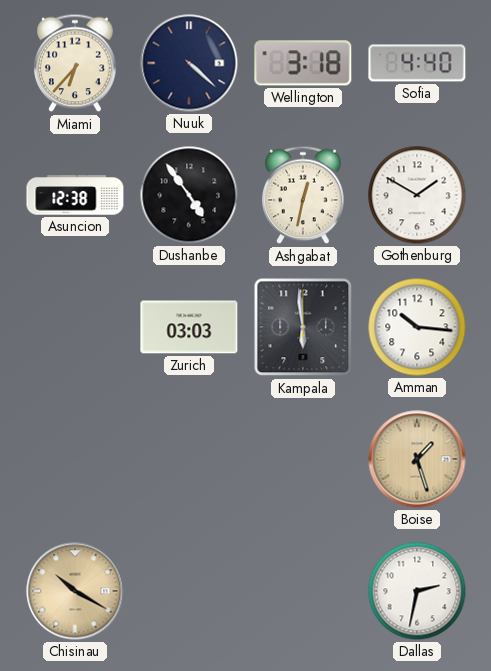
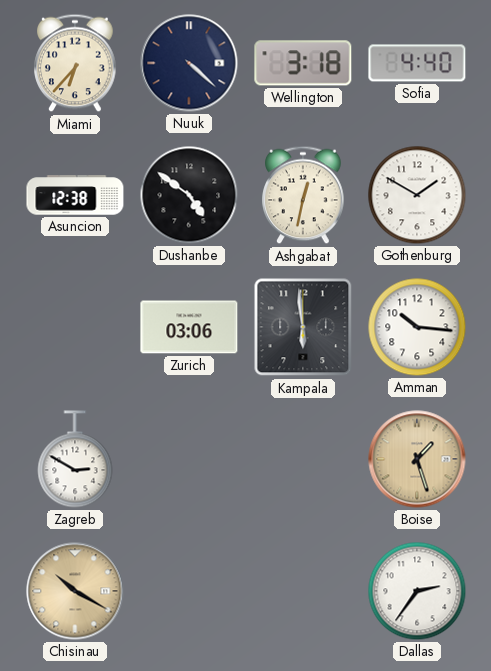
Dushanbe: 4:54 -> 4:51
Zurich: 03:03 -> 03:06
Zagreb: none -> 2:50
Dallas: 2:32 -> 2:36
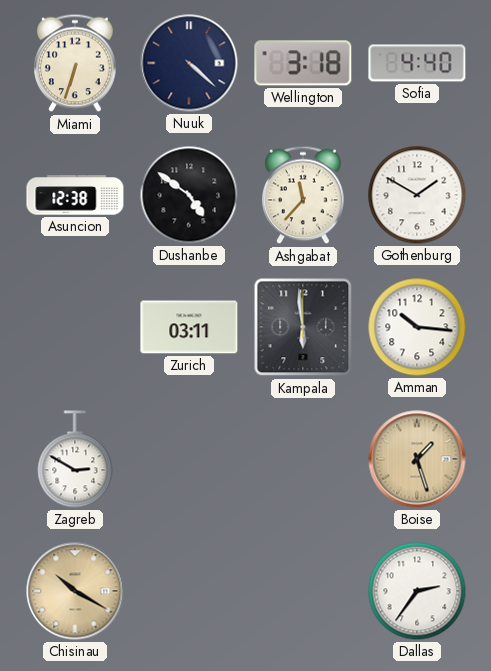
Miami: 6:37 -> 6:33
Ashgabat: 12:32 -> 11:37
Zurich: 03:06 -> 03:11
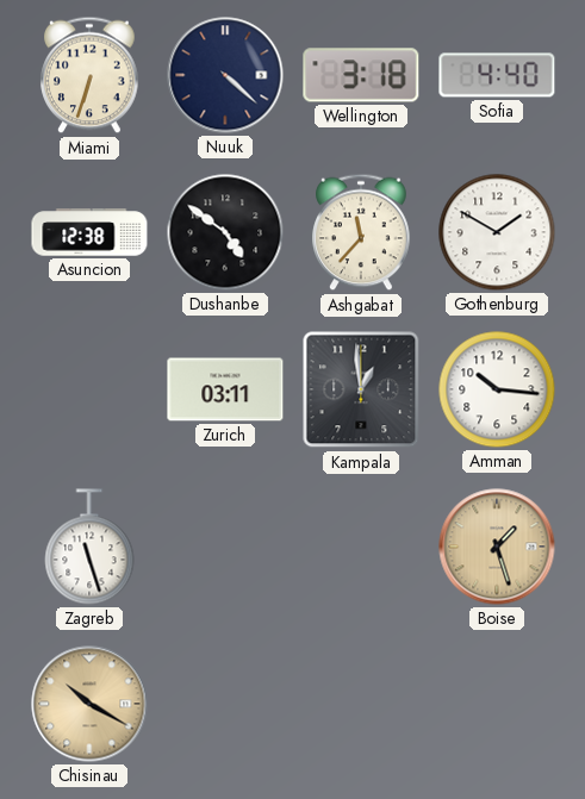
Kampala: 5:59 -> 12:59
Zagreb: 2:50 -> 11:27
Dallas: 2:36 -> none
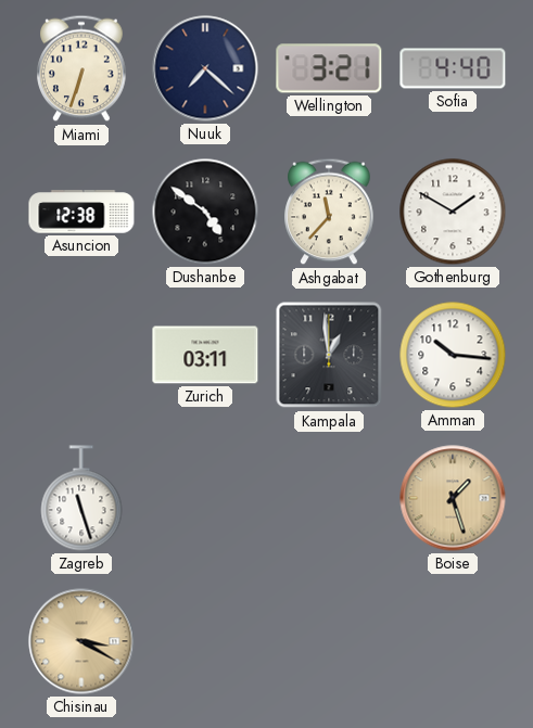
Nuuk: 4:22 -> 7:22
Wellington: 3:18 -> 3:21
Chisinau: 10:20 -> 3:20
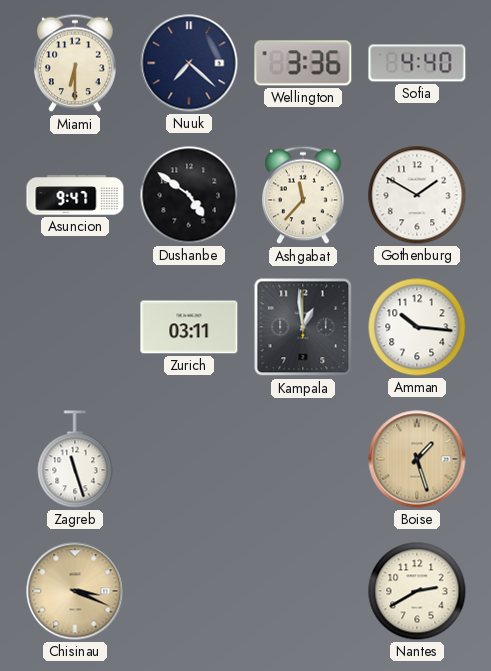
Miami: 6:33 -> 6:30
Wellington: 3:21 -> 3:36
Asuncion: 12:38 -> 9:47
Chisinau: 3:20 -> 3:19
Nantes: none -> 2:40
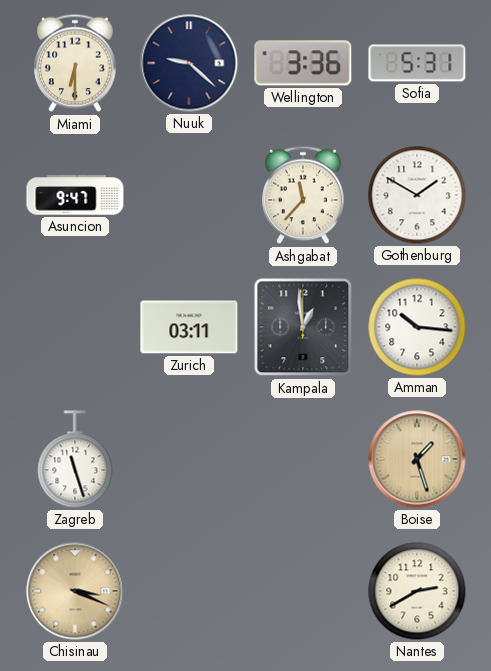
Nuuk: 7:22 -> 9:22
Sofia: 4:40 -> 5:31
Dushanbe: 4:51 -> none
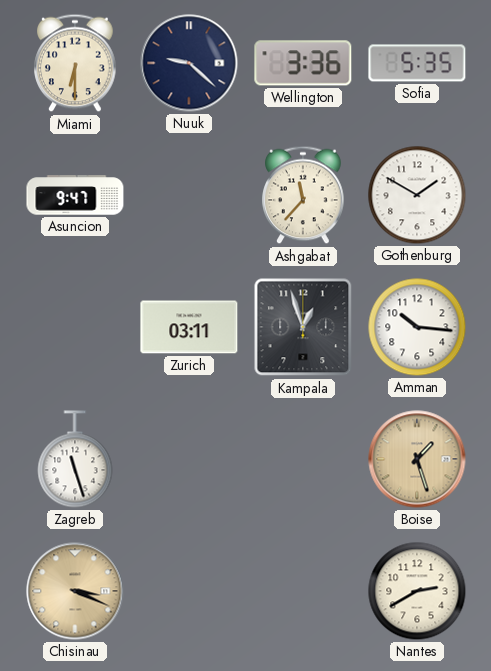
Sofia: 5:31 -> 5:35
Kampala: 12:59 -> 12:57
